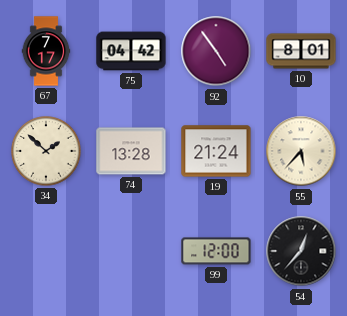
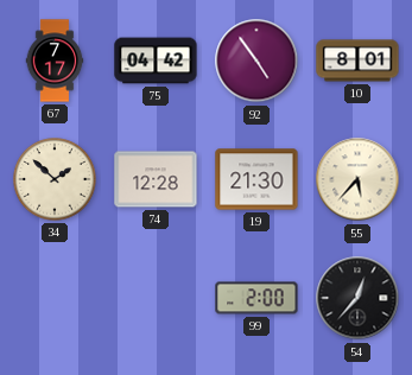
74: 13:28 -> 12:28
19: 21:24 -> 21:30
99: 12:00 -> 2:00
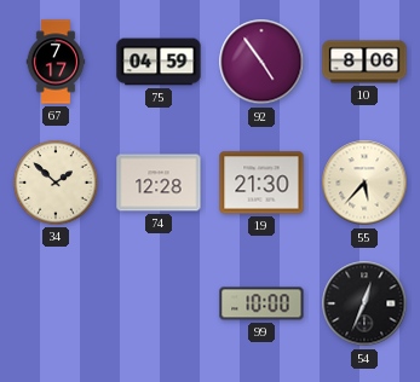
75: 04:42 -> 04:59
10: 8:01 -> 8:06
99: 2:00 -> 10:00
54: 12:37 -> 12:34
